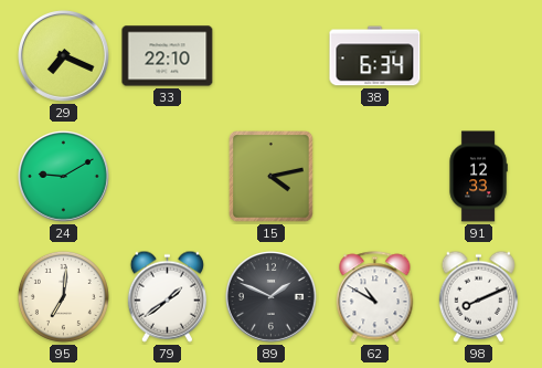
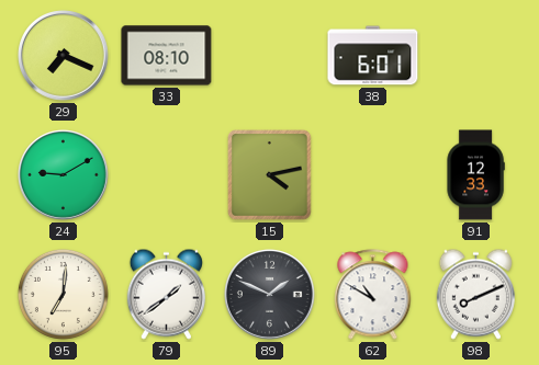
33: 22:10 -> 08:10
38: 6:34 -> 6:01
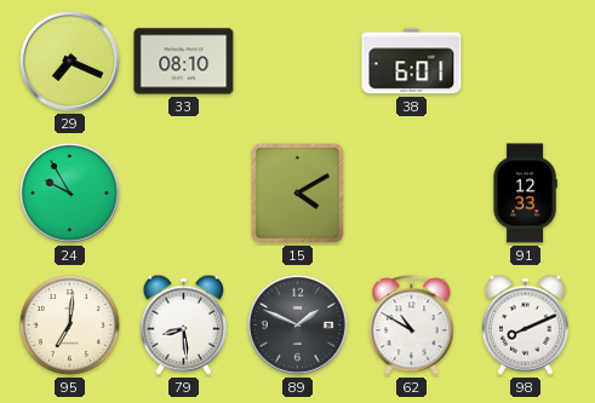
24: 9:10 -> 9:55
15: 4:13 -> 4:10
79: 1:39 -> 8:29
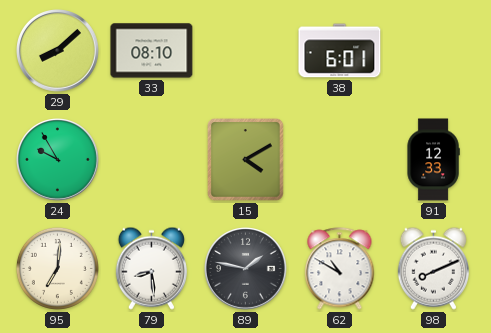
29: 7:19 -> 8:08
89: 1:49 -> 1:47
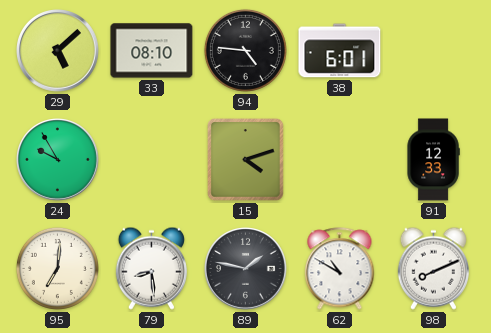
29: 8:08 -> 5:08
94: none -> 4:46
15: 4:10 -> 4:12
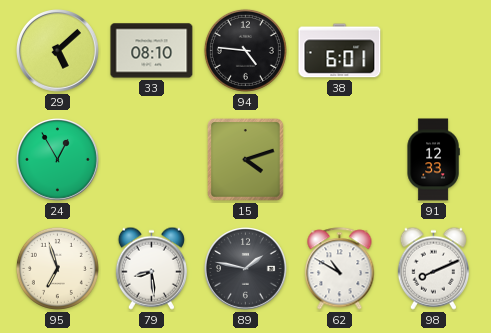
24: 9:55 -> 12:55
95: 7:01 -> 6:57
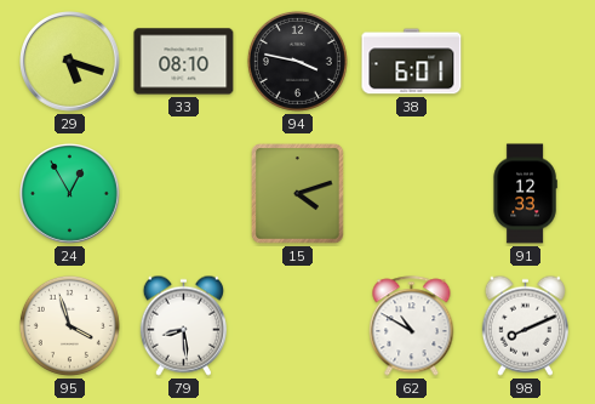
29: 5:08 -> 5:18
94: 4:46 -> 3:47
95: 6:57 -> 3:57
89: 1:47 -> none
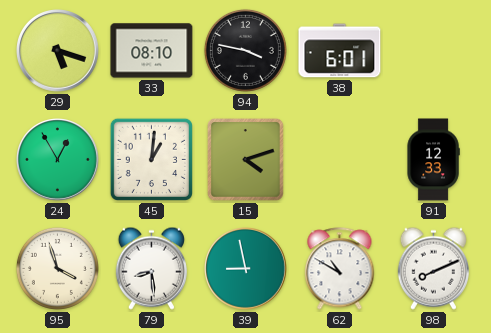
45: none -> 1:01
39: none -> 8:58
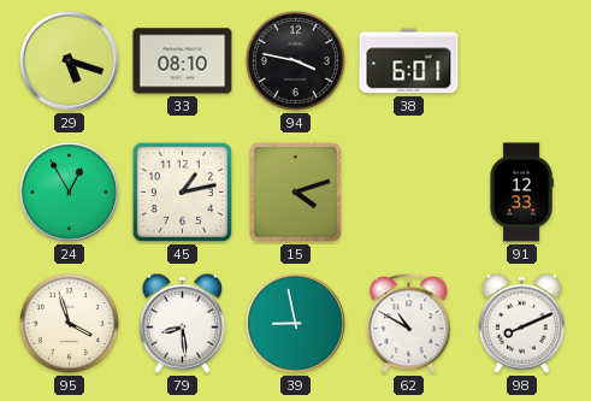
45: 1:01 -> 1:13
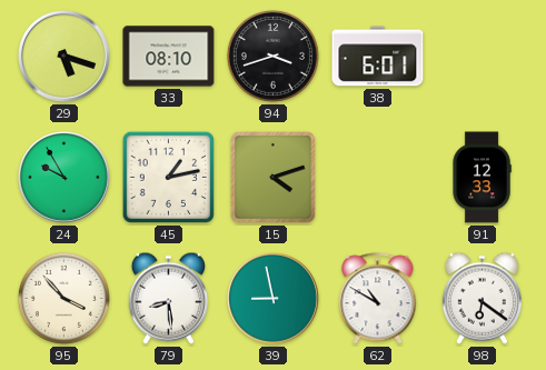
94: 3:47 -> 3:42
24: 12:55 -> 9:55
95: 3:57 -> 3:53
98: 8:11 -> 6:21
